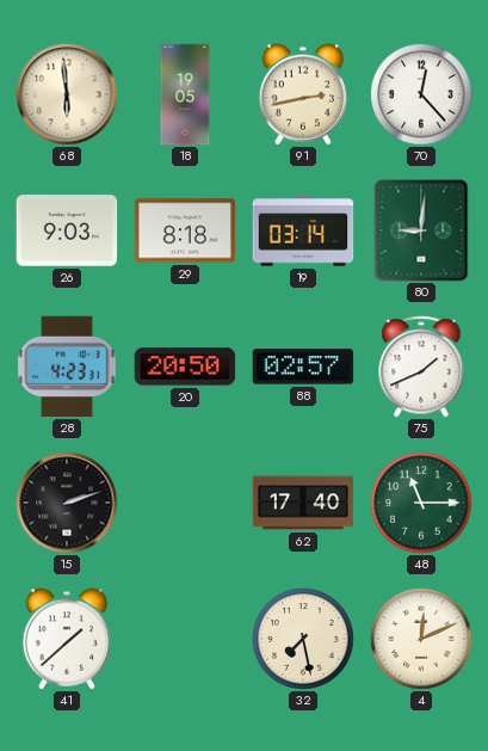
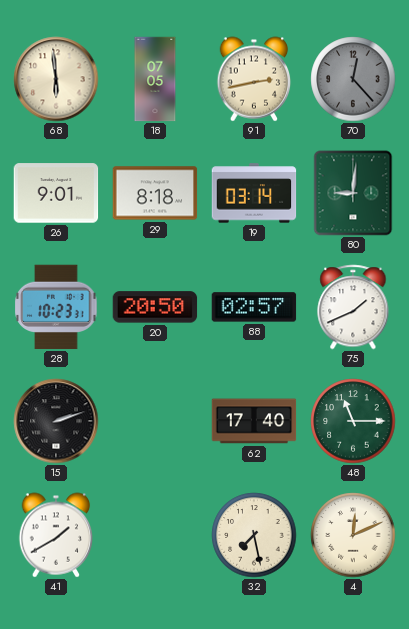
18: 19:05 -> 07:05
70 dial: white -> grey
26: 9:03 -> 9:01
28: 4:23 -> 10:23
41: 1:38 -> 1:40
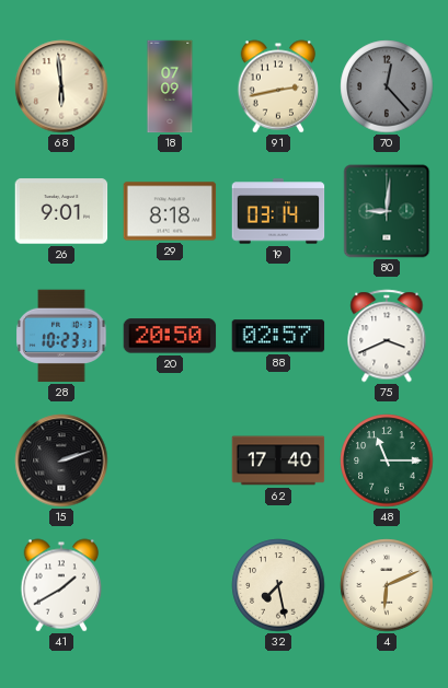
18: 07:05 -> 07:09
75: 1:41 -> 3:41
4: 12:11 -> 6:11
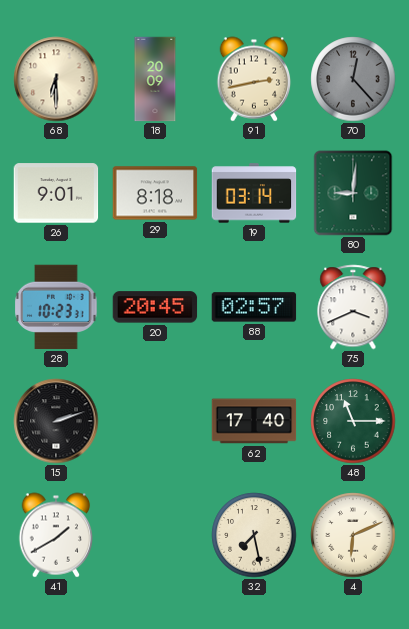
68: 5:59 -> 6:30
18: 07:09 -> 20:09
20: 20:50 -> 20:45
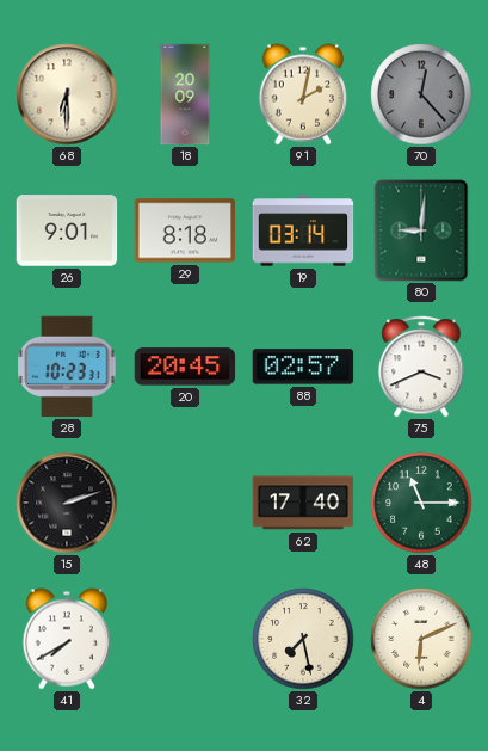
91: 2:43 -> 2:02
41: 1:40 -> 7:40
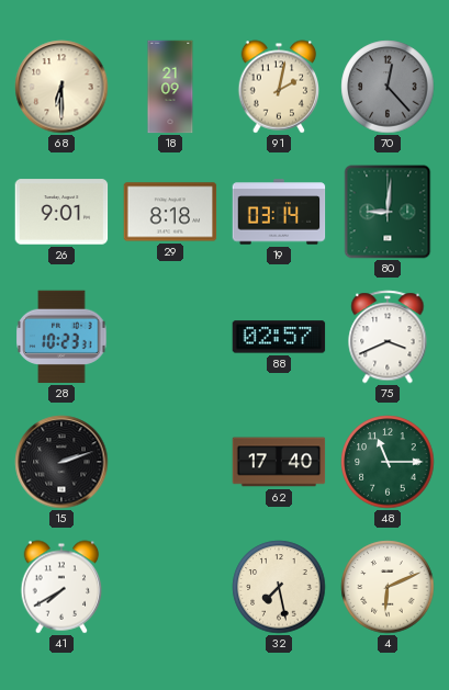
18: 20:09 -> 21:09
20: 20:45 -> none
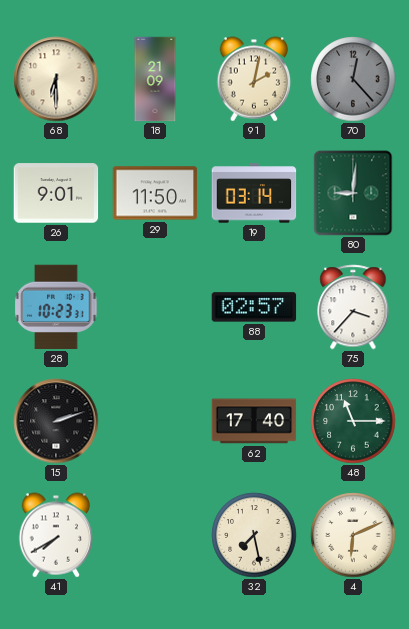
29: 8:18 -> 11:50
75: 3:41 -> 3:37
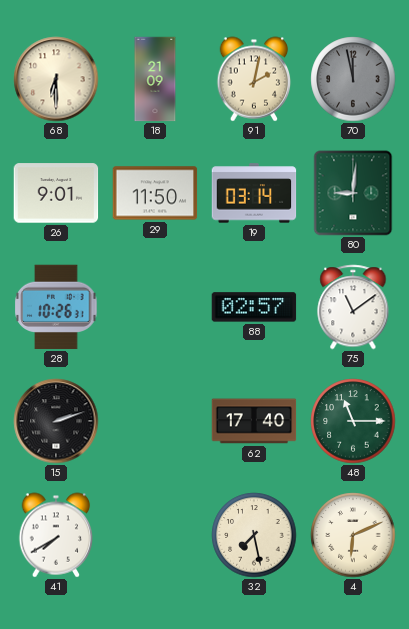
70: 12:23 -> 11:58
28: 10:23 -> 10:26
75: 3:37 -> 11:09
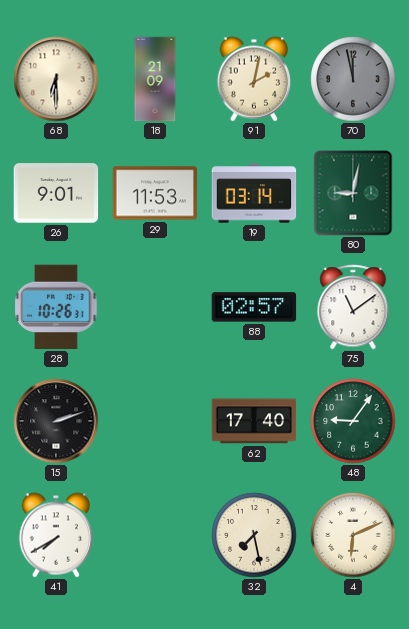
29: 11:50 -> 11:53
80: 9:01 -> 9:02
48: 11:15 -> 9:06
